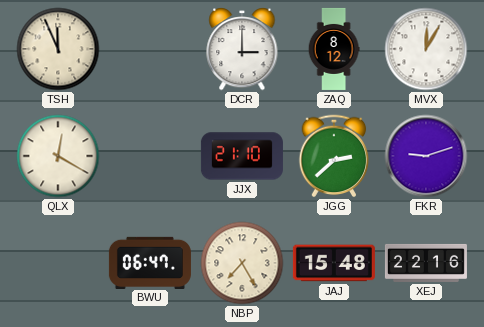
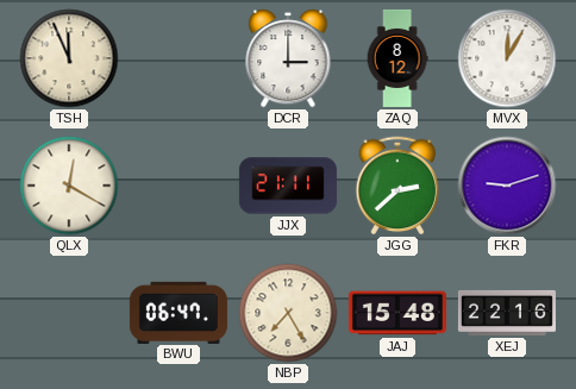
JJX: 21:10 -> 21:11
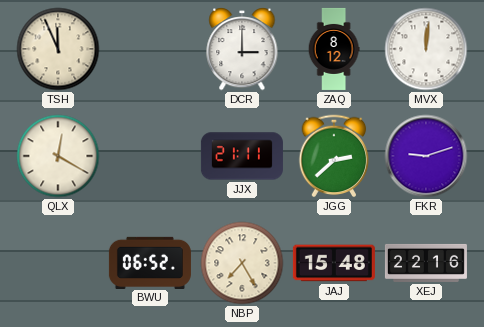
MVX: 12:05 -> 12:01
BWU: 06:47 -> 06:52
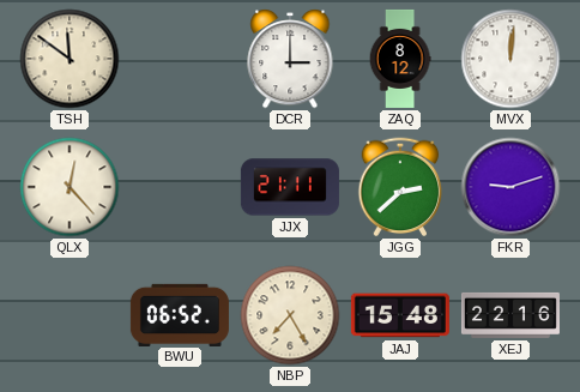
TSH: 11:56 -> 11:51
QLX: 12:20 -> 12:23
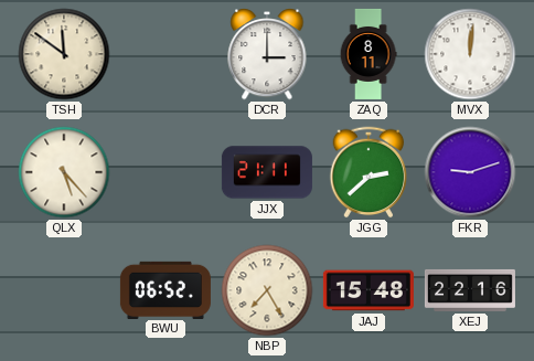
ZAQ: 8:12 -> 8:11
QLX: 12:23 -> 5:23
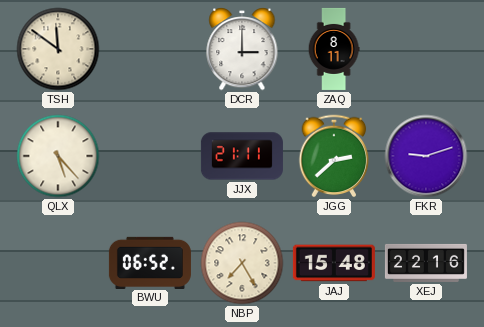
MVX: 12:01 -> none
